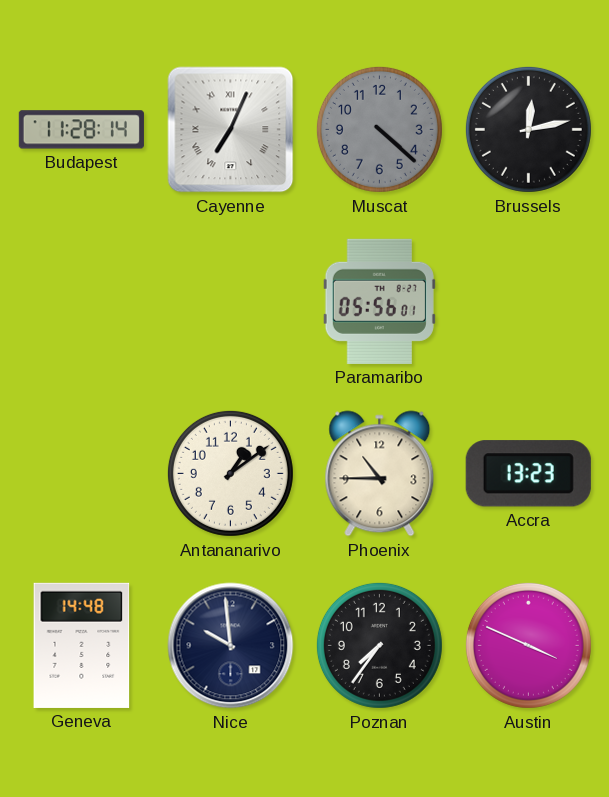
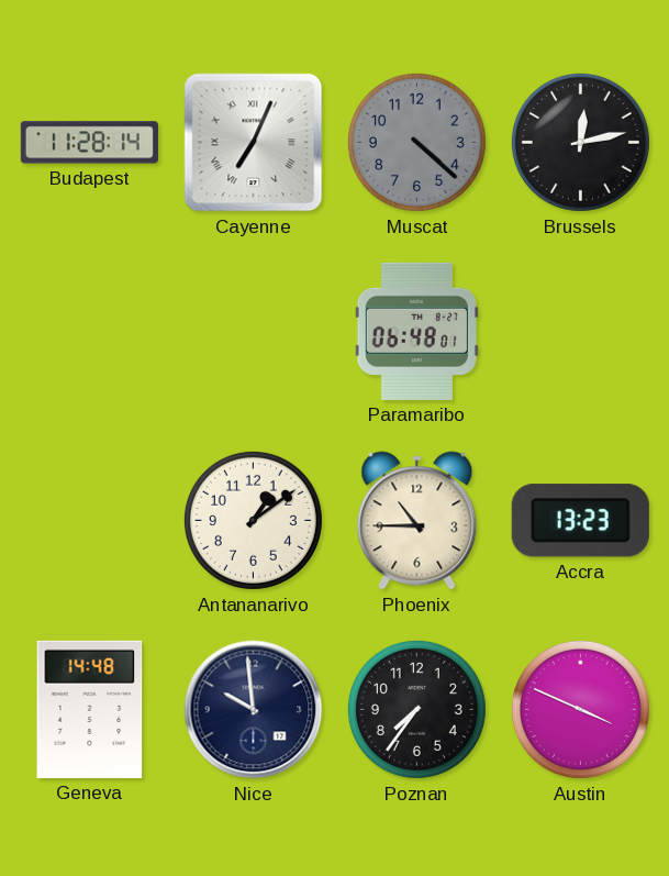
Paramaribo: 05:56 -> 06:48
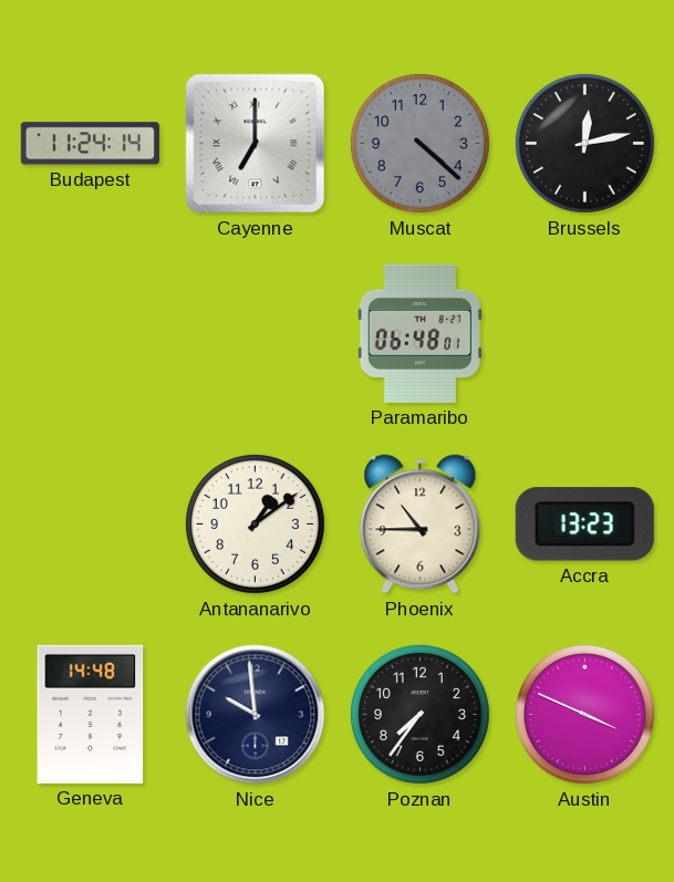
Budapest: 11:28 -> 11:24
Cayenne: 7:04 -> 7:00
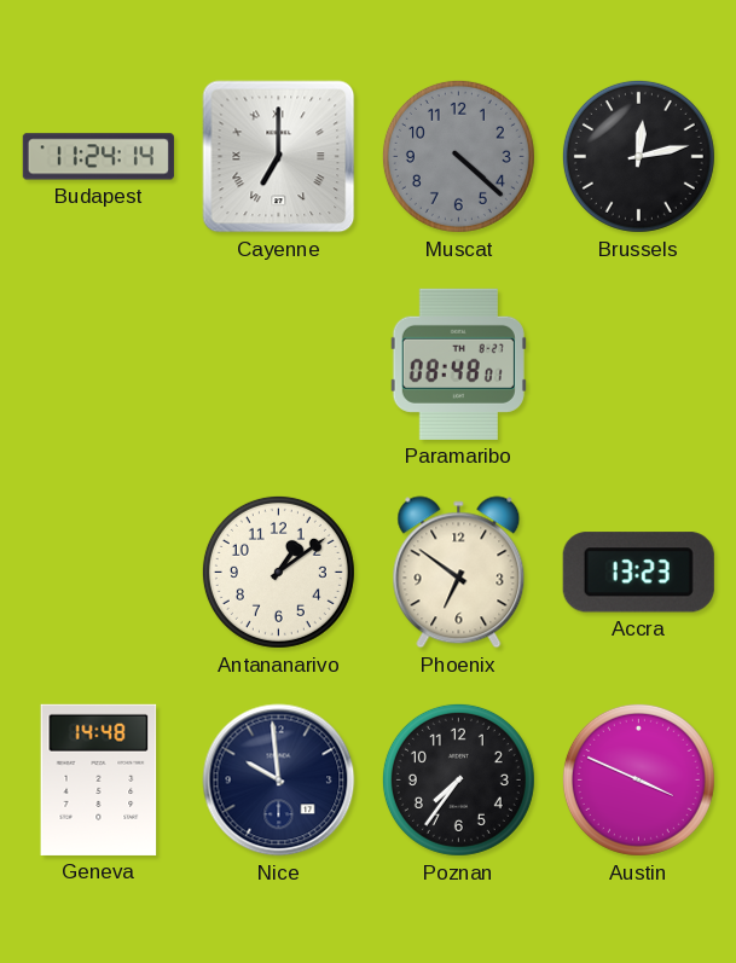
Paramaribo: 06:48 -> 08:48
Phoenix: 10:45 -> 6:51
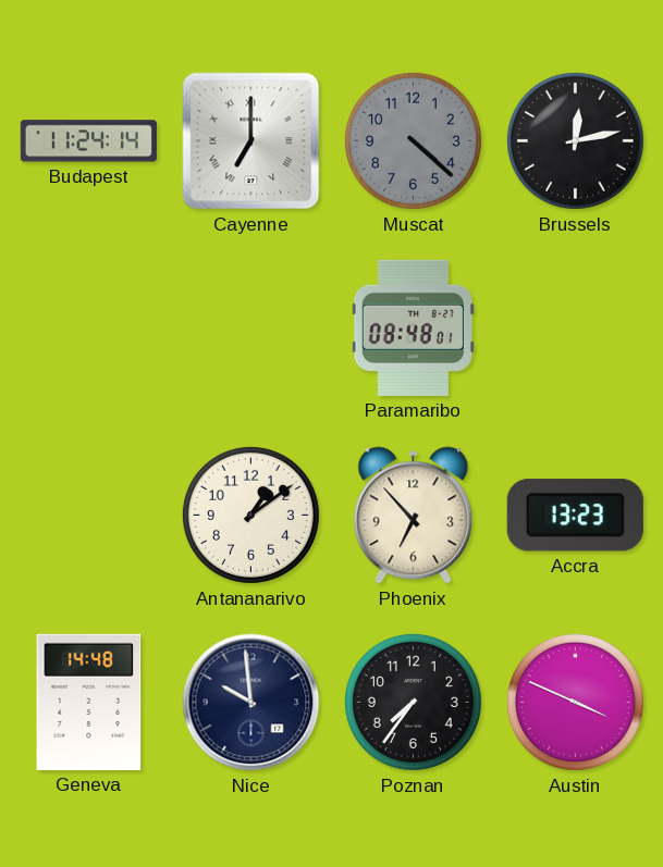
Phoenix: 6:51 -> 6:53
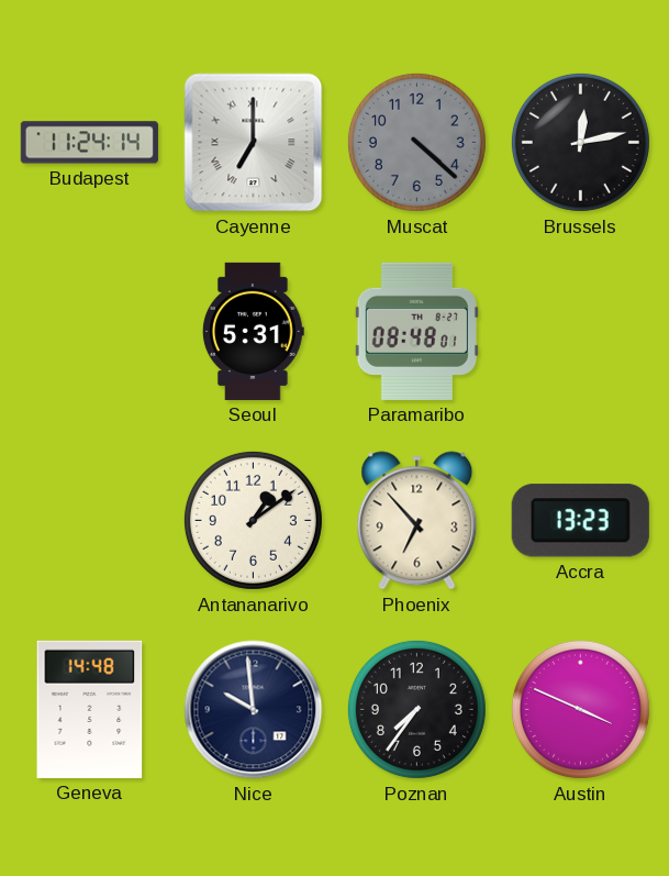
Seoul: none -> 5:31
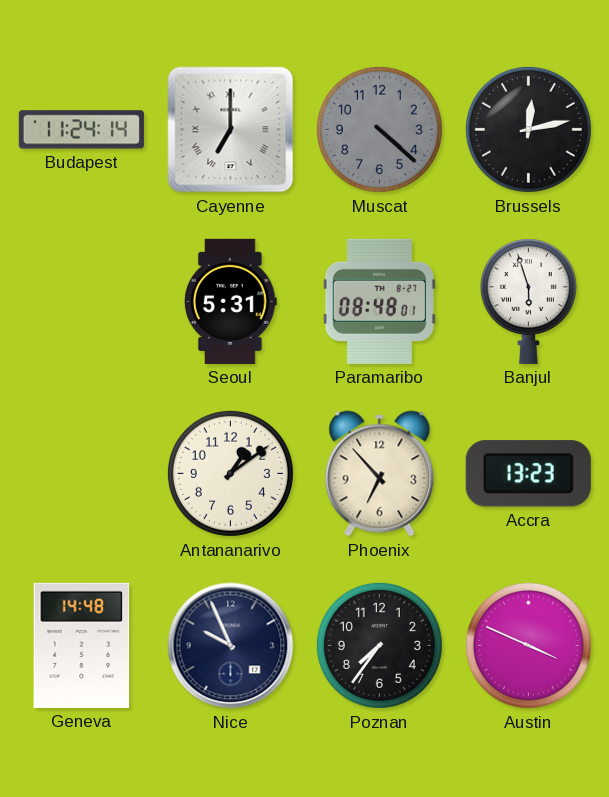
Banjul: none -> 5:57
Nice: 9:59 -> 9:56
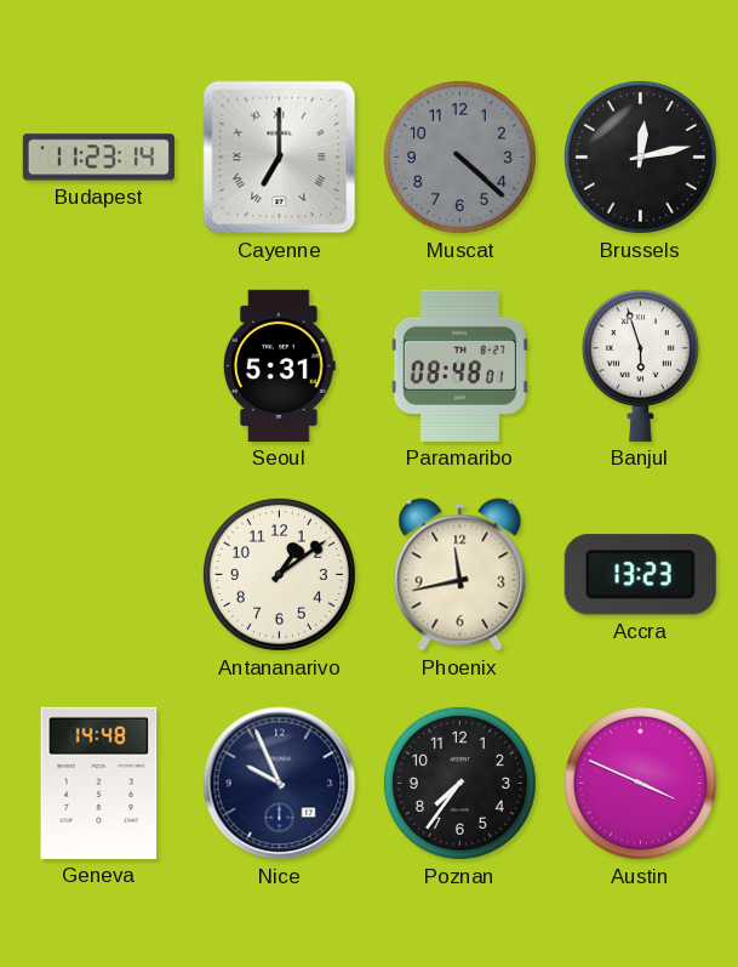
Budapest: 11:24 -> 11:23
Phoenix: 6:53 -> 11:43
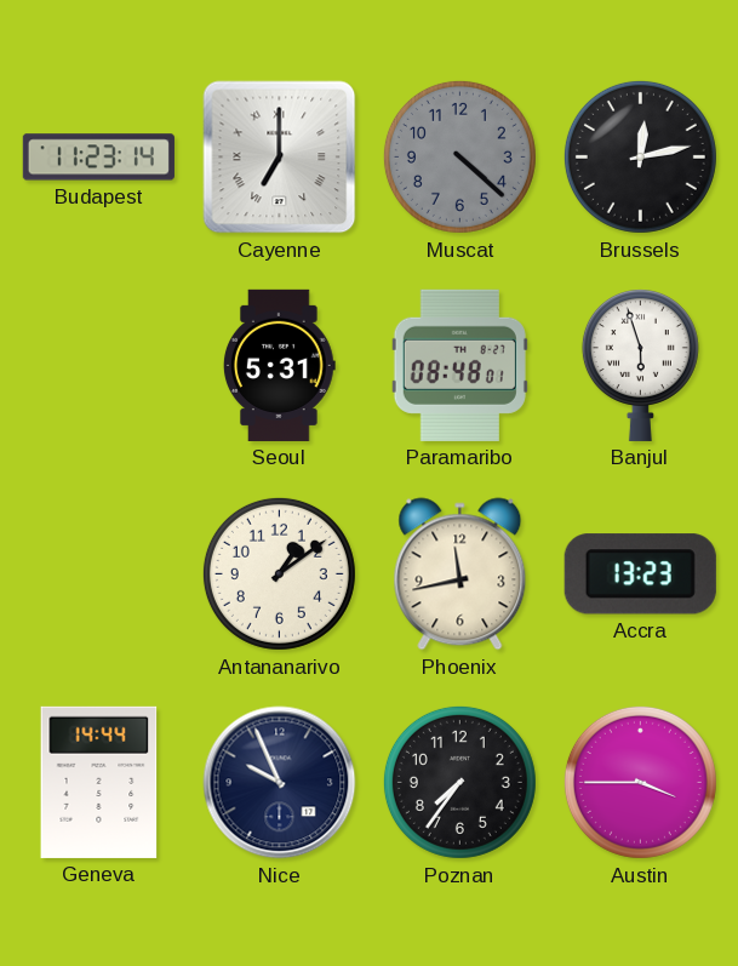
Geneva: 14:48 -> 14:44
Austin: 3:49 -> 3:45
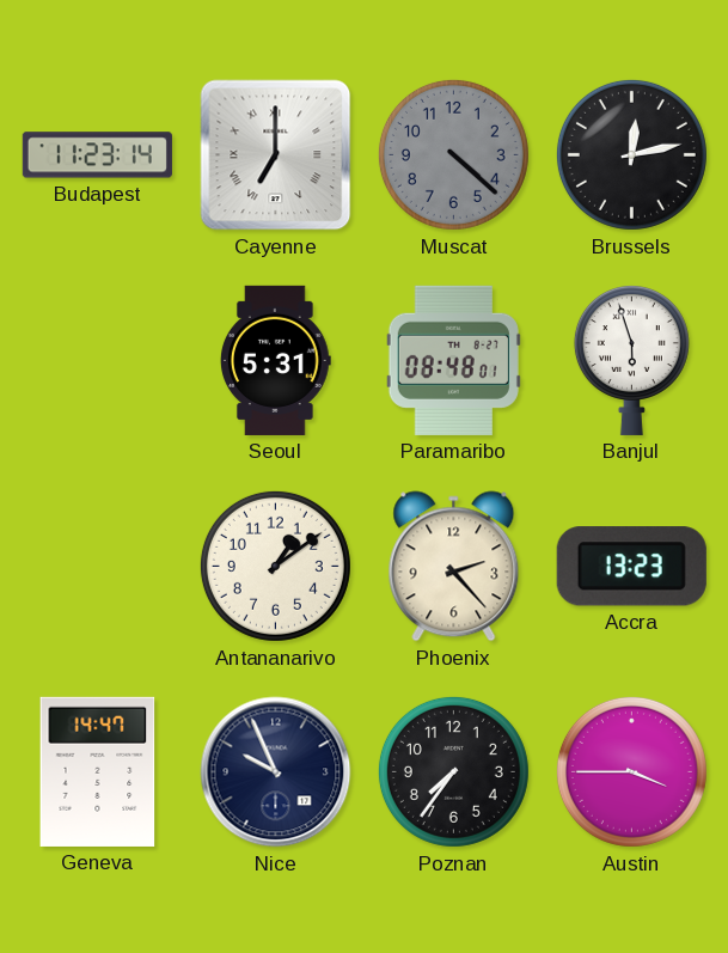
Phoenix: 11:43 -> 2:23
Geneva: 14:44 -> 14:47
